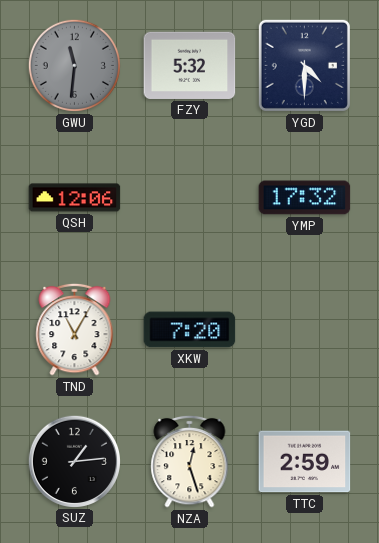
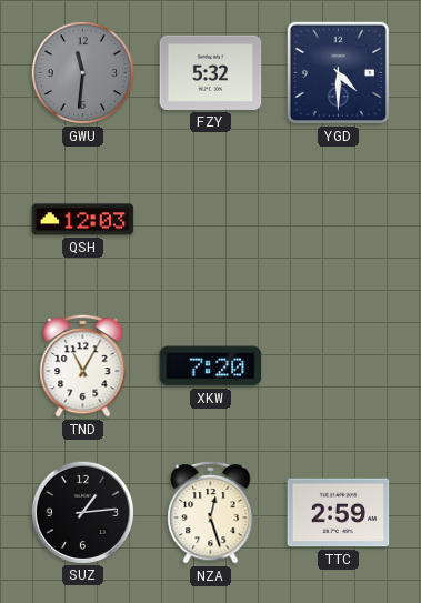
QSH: 12:06 -> 12:03
YMP: 17:32 -> none
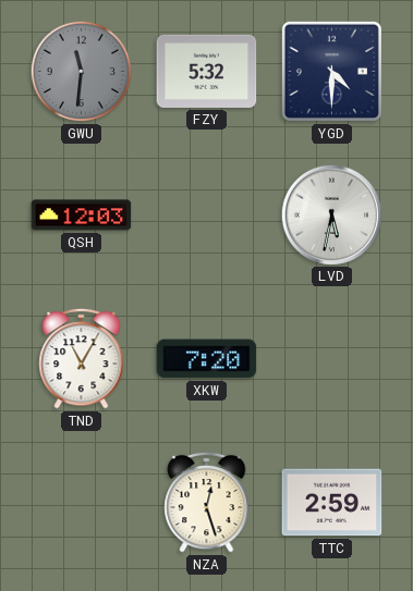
LVD: none -> 5:32
SUZ: 1:14 -> none
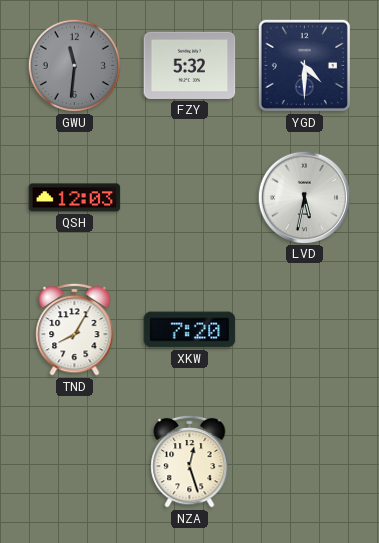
TND: 11:05 -> 8:05
TTC: 2:59 -> none
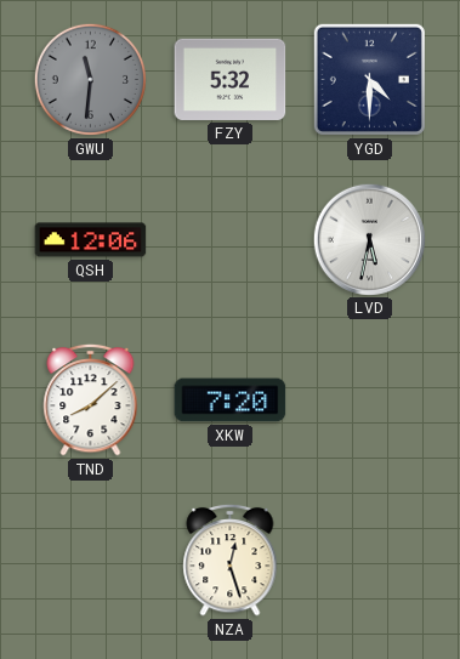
QSH: 12:03 -> 12:06
TND: 8:05 -> 8:08
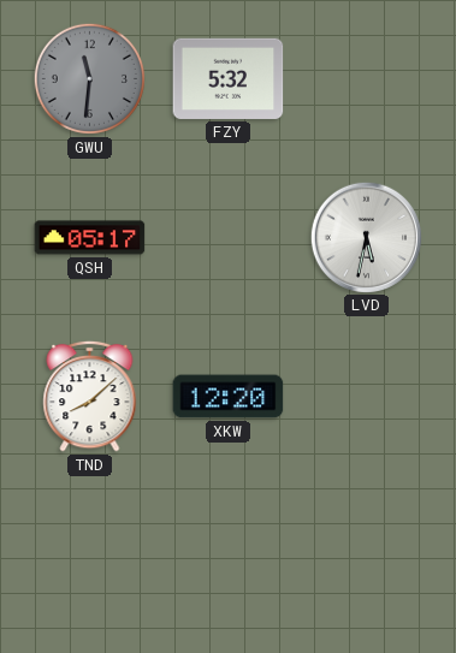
YGD: 4:30 -> none
QSH: 12:06 -> 05:17
XKW: 7:20 -> 12:20
NZA: 12:27 -> none
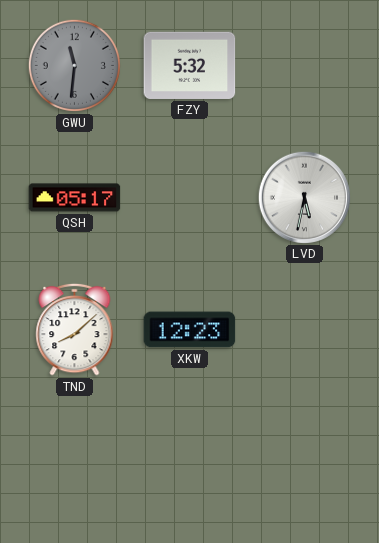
XKW: 12:20 -> 12:23
